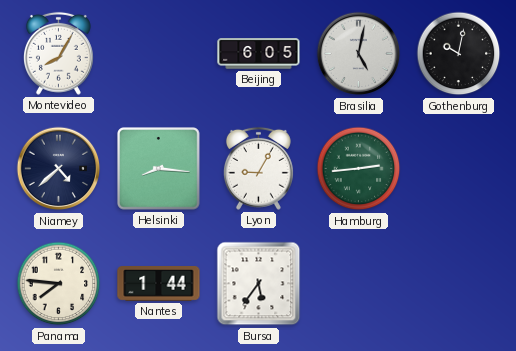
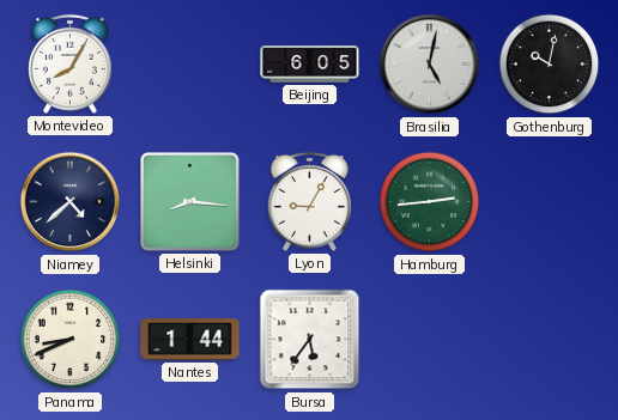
Panama: 7:46 -> 8:41
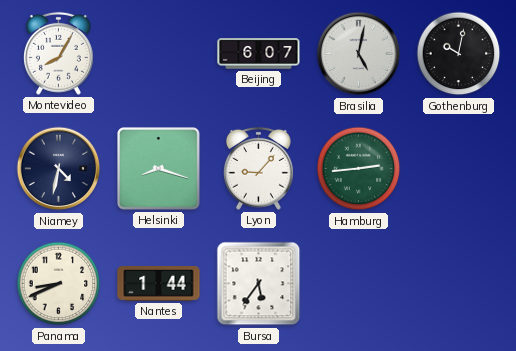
Beijing: 6:05 -> 6:07
Niamey: 4:38 -> 4:32
Helsinki: 8:16 -> 8:18
Lyon: 9:05 -> 9:07
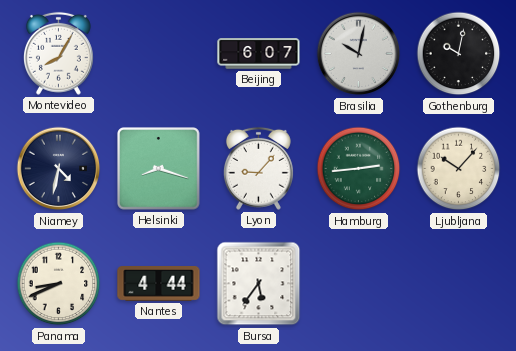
Brasilia: 5:02 -> 10:02
Ljubljana: none -> 10:07
Nantes: 1:44 -> 4:44
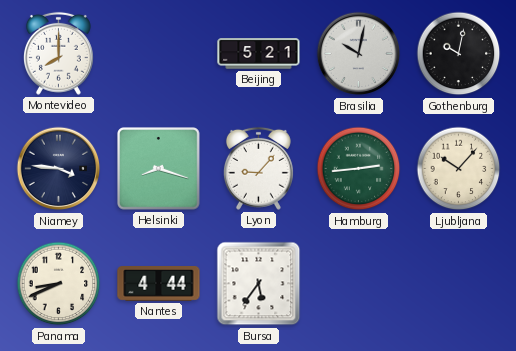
Montevideo: 8:05 -> 8:00
Beijing: 6:07 -> 5:21
Niamey: 4:32 -> 3:46
